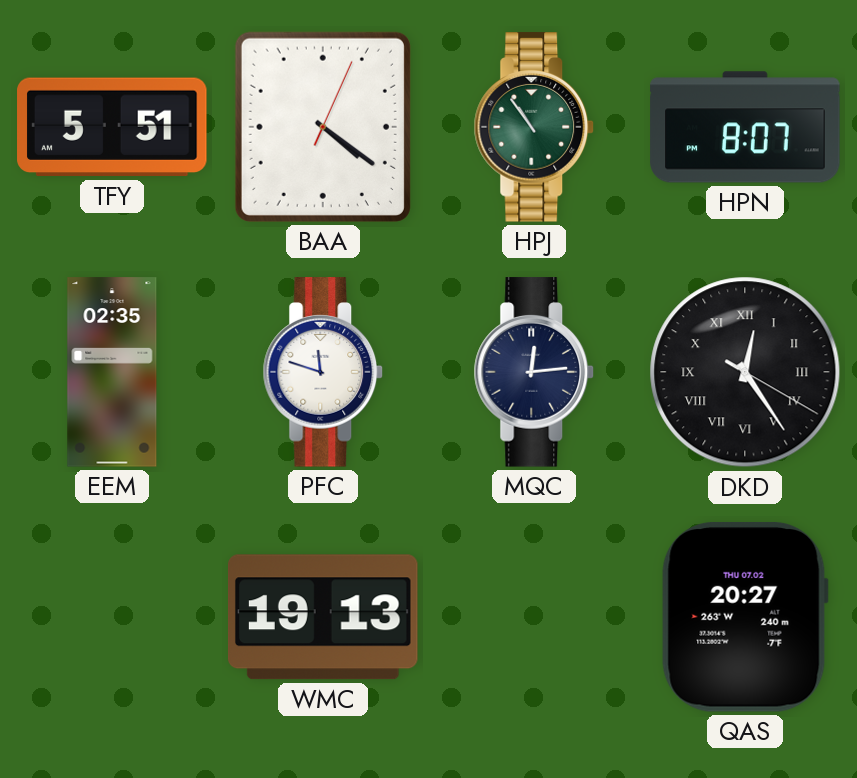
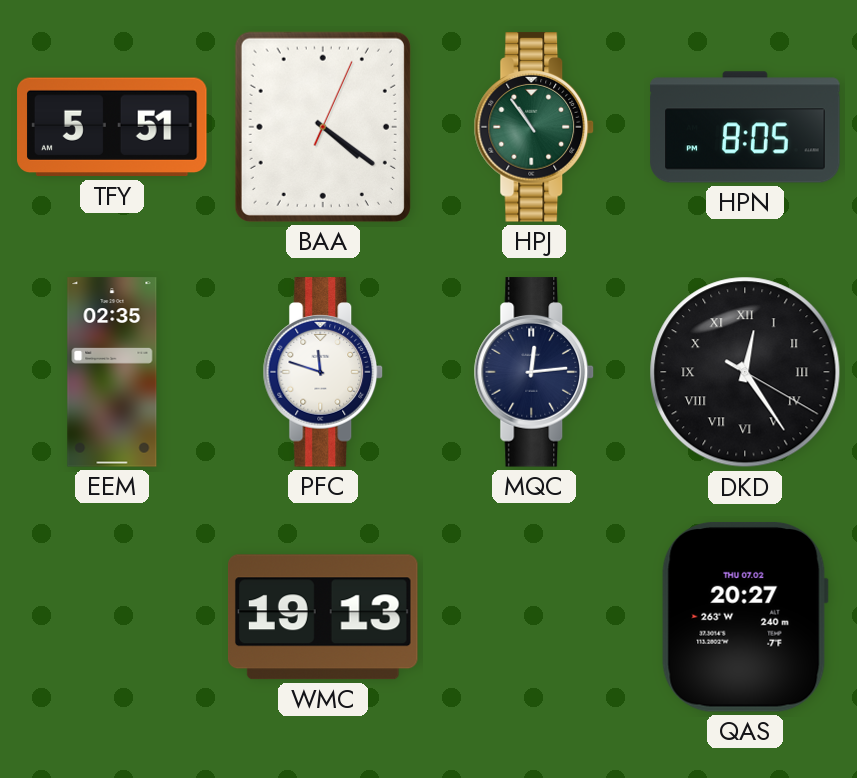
HPN: 8:07 -> 8:05
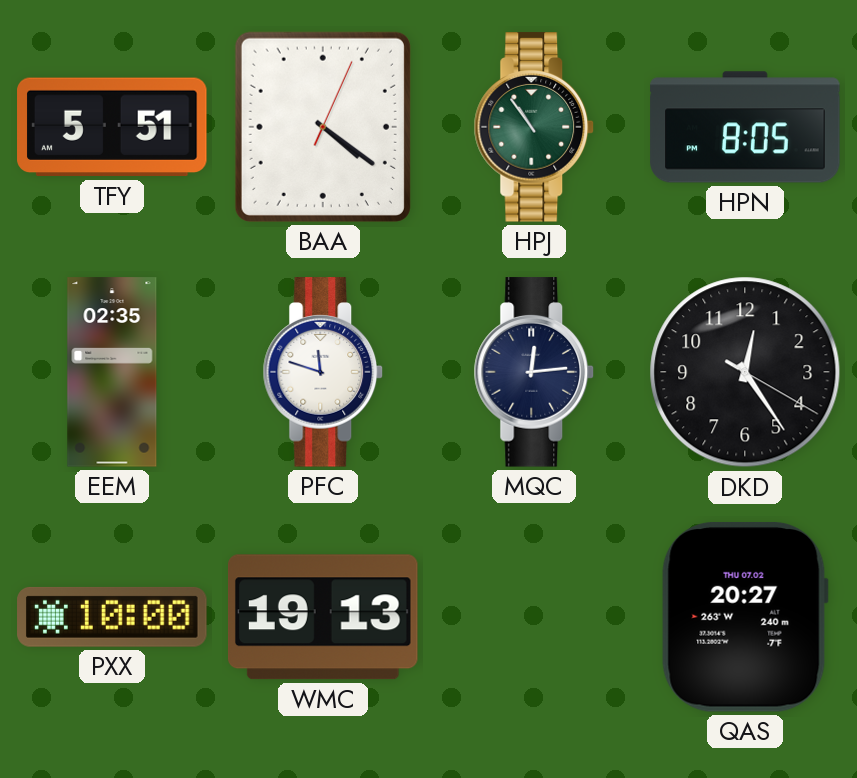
DKD numerals: Roman -> Arabic
PXX: none -> 10:00
